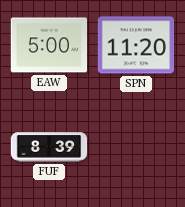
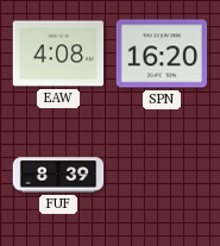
EAW: 5:00 -> 4:08
SPN: 11:20 -> 16:20
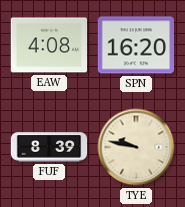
TYE: none -> 9:47
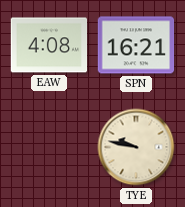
SPN: 16:20 -> 16:21
FUF: 8:39 -> none
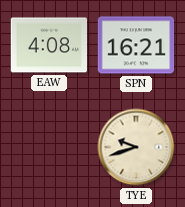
TYE: 9:47 -> 9:42
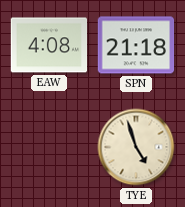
SPN: 16:21 -> 21:18
TYE: 9:42 -> 4:57
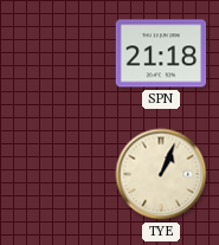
EAW: 4:08 -> none
TYE: 4:57 -> 1:04
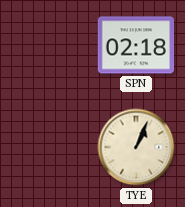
SPN: 21:18 -> 02:18
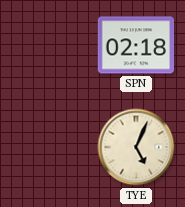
TYE: 1:04 -> 5:04
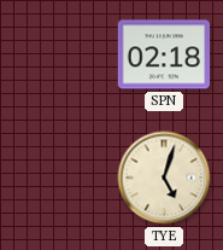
TYE: 5:04 -> 5:03
